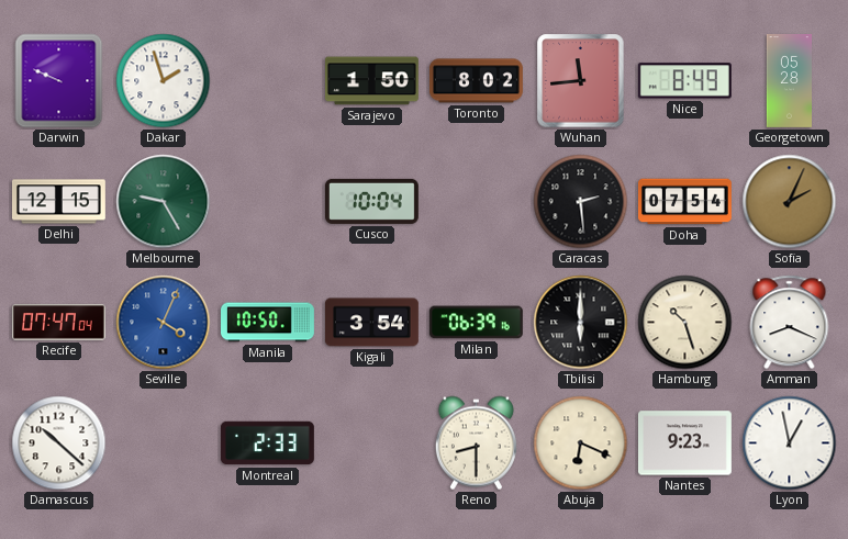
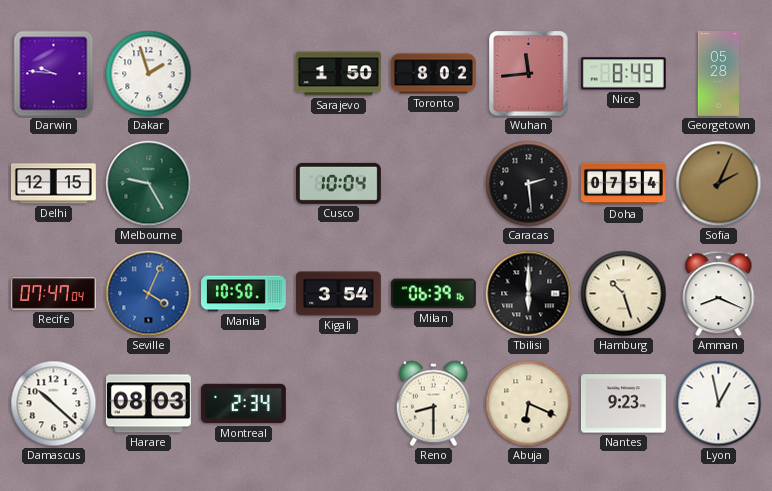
Darwin: 9:49 -> 9:46
Harare: none -> 08:03
Montreal: 2:33 -> 2:34
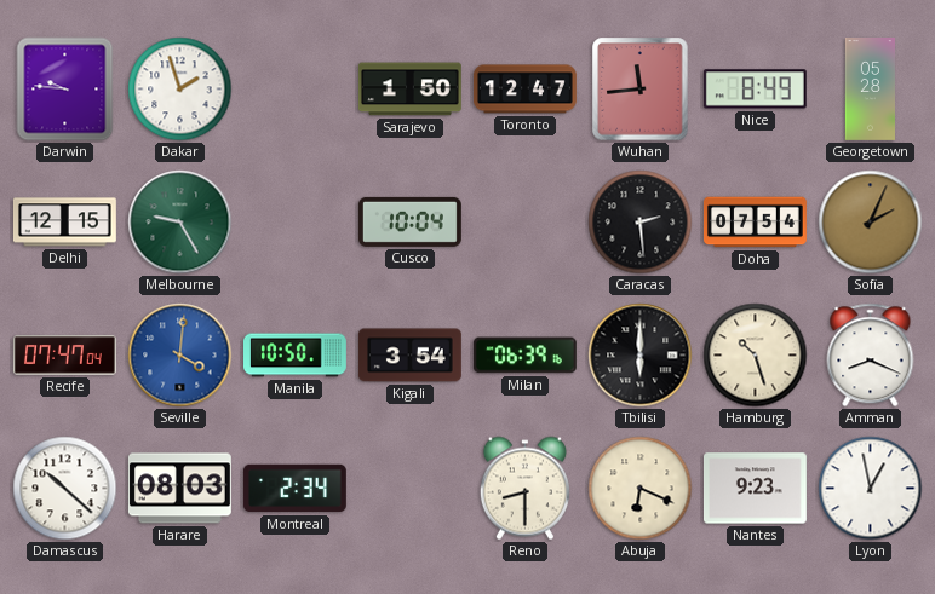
Toronto: 8:02 -> 12:47
Seville: 4:04 -> 4:01
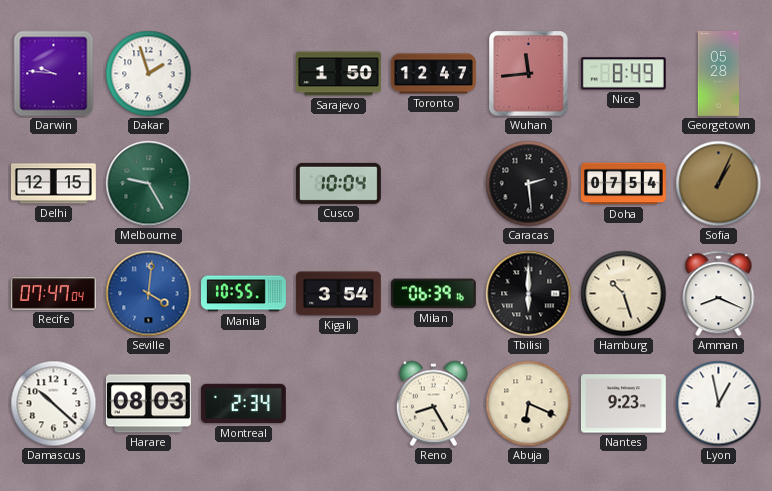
Sofia: 2:04 -> 1:04
Manila: 10:50 -> 10:55
Reno: 8:30 -> 8:25
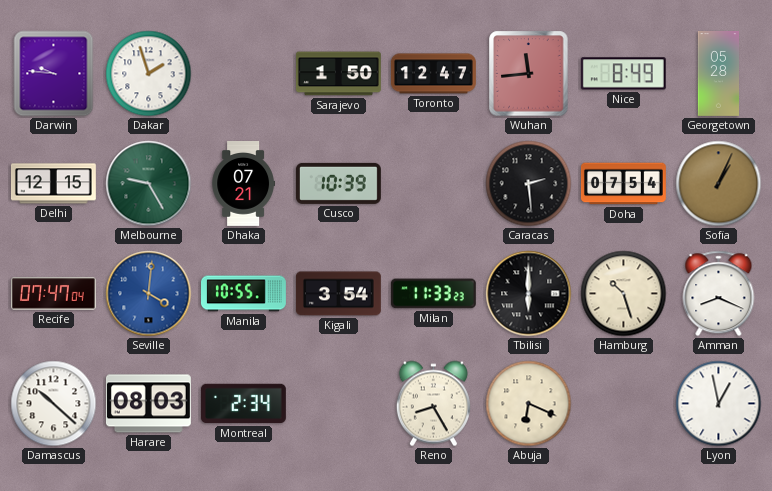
Dhaka: none -> 07:21
Cusco: 10:04 -> 10:39
Milan: 06:39 -> 11:33
Nantes: 9:23 -> none
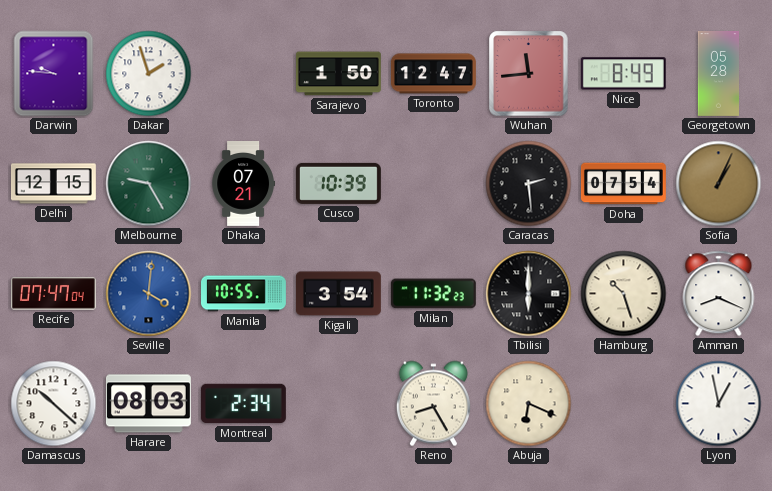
Milan: 11:33 -> 11:32
